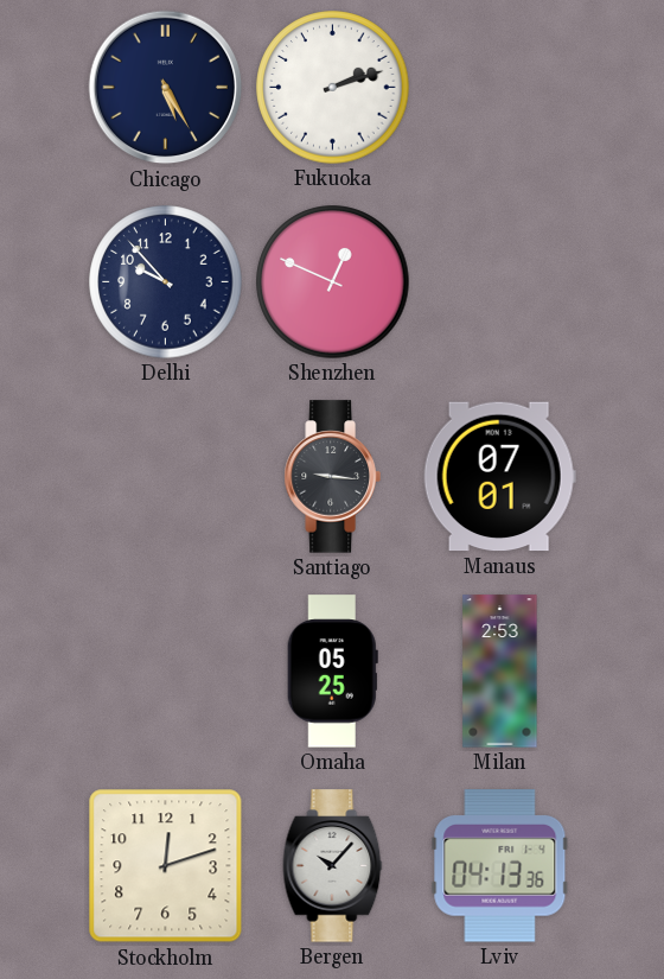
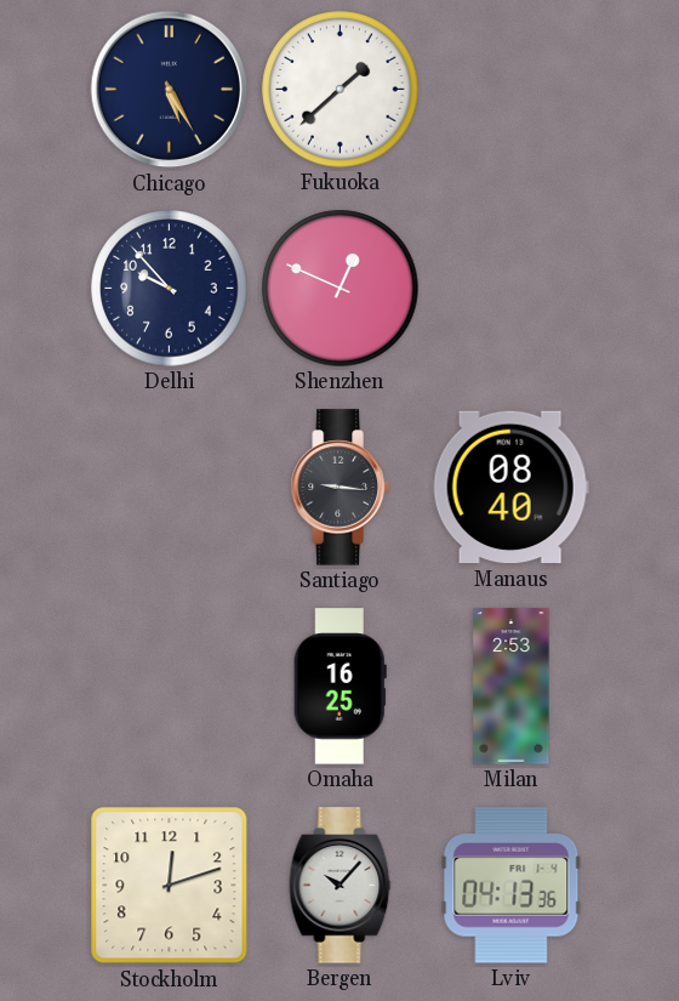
Fukuoka: 2:12 -> 1:38
Manaus: 07:01 -> 08:40
Omaha: 05:25 -> 16:25
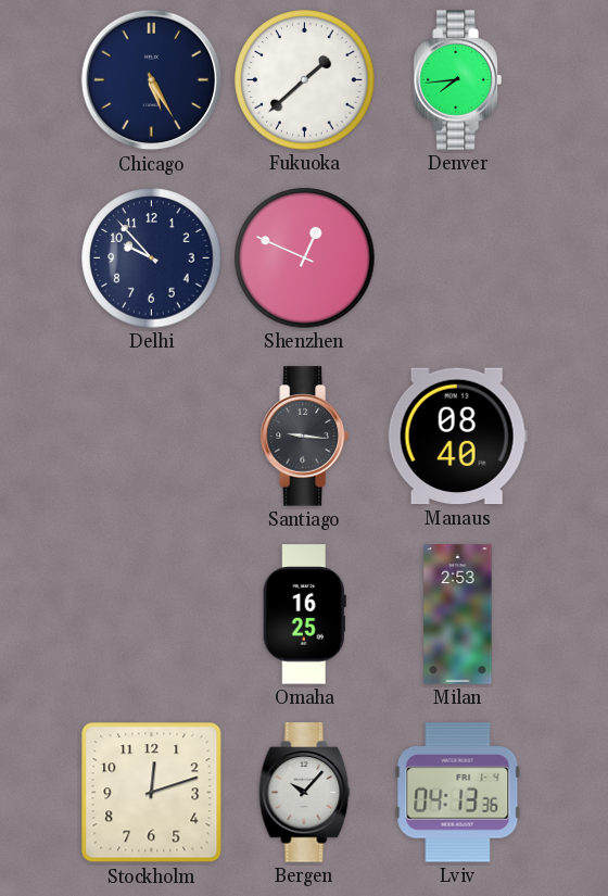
Denver: none -> 7:44
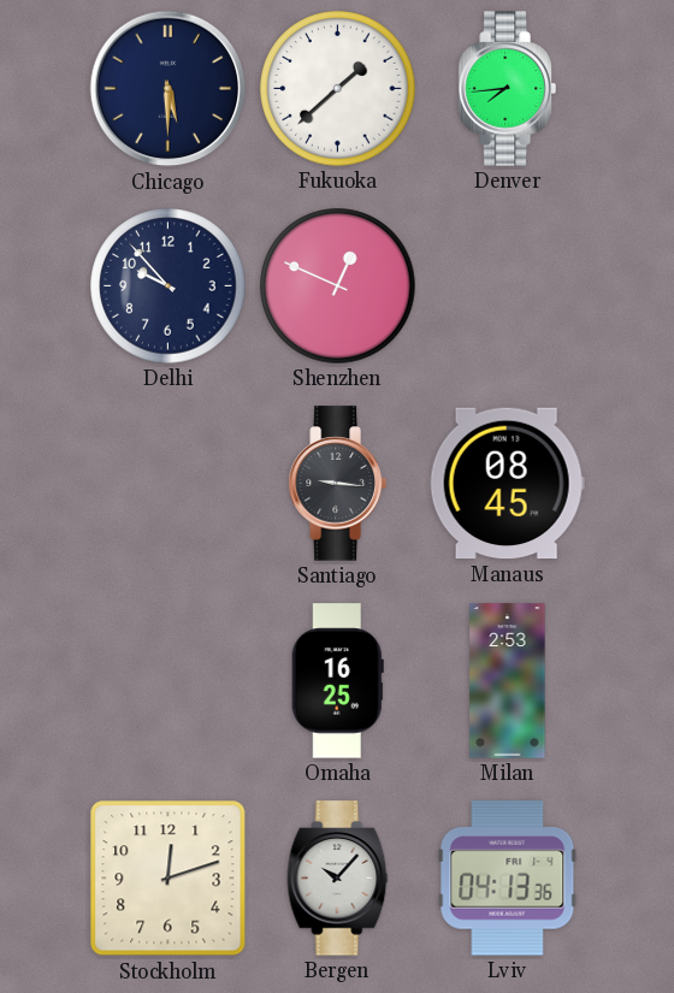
Chicago: 5:25 -> 5:30
Manaus: 08:40 -> 08:45
